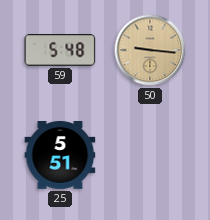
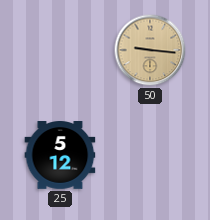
59: 5:48 -> none
25: 5:51 -> 5:12
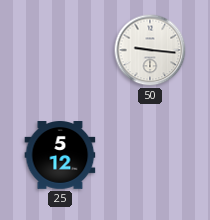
50 dial: champagne -> white
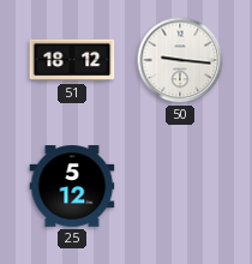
51: none -> 18:12
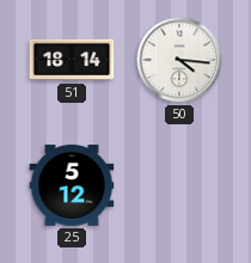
51: 18:12 -> 18:14
50: 9:16 -> 4:16
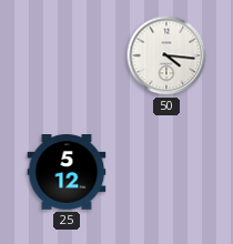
51: 18:14 -> none
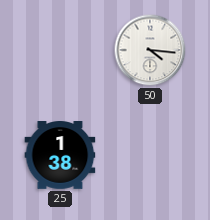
25: 5:12 -> 1:38
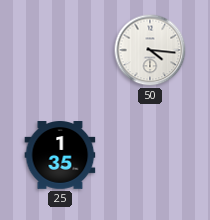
25: 1:38 -> 1:35
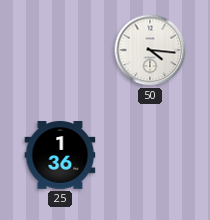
25: 1:35 -> 1:36
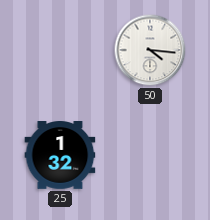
25: 1:36 -> 1:32
